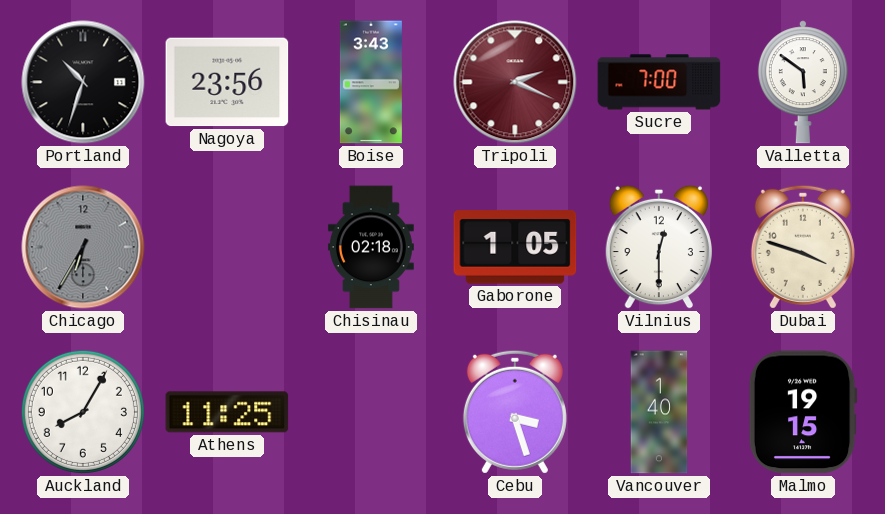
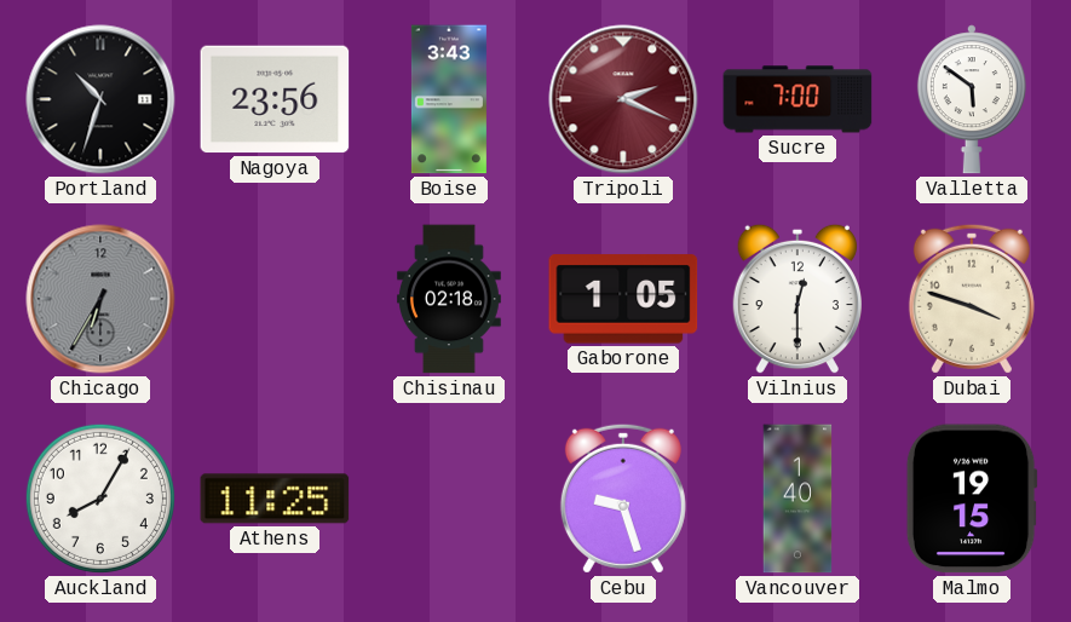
Cebu: 3:27 -> 9:27
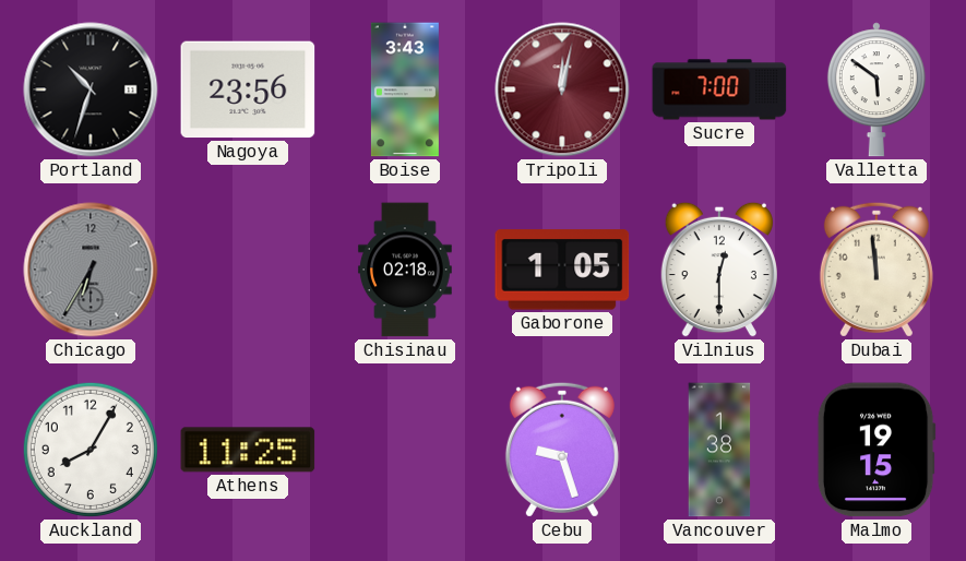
Tripoli: 2:19 -> 12:02
Dubai: 3:48 -> 11:59
Vancouver: 1:40 -> 1:38
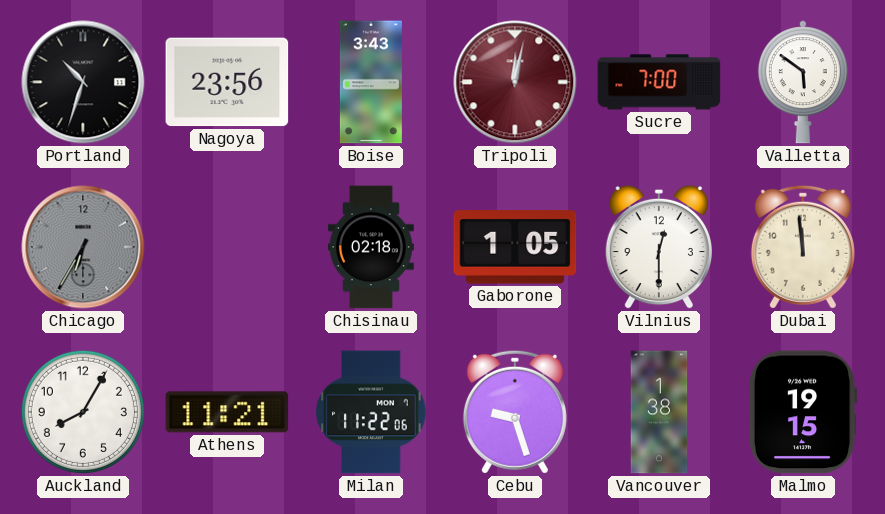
Athens: 11:25 -> 11:21
Milan: none -> 11:22
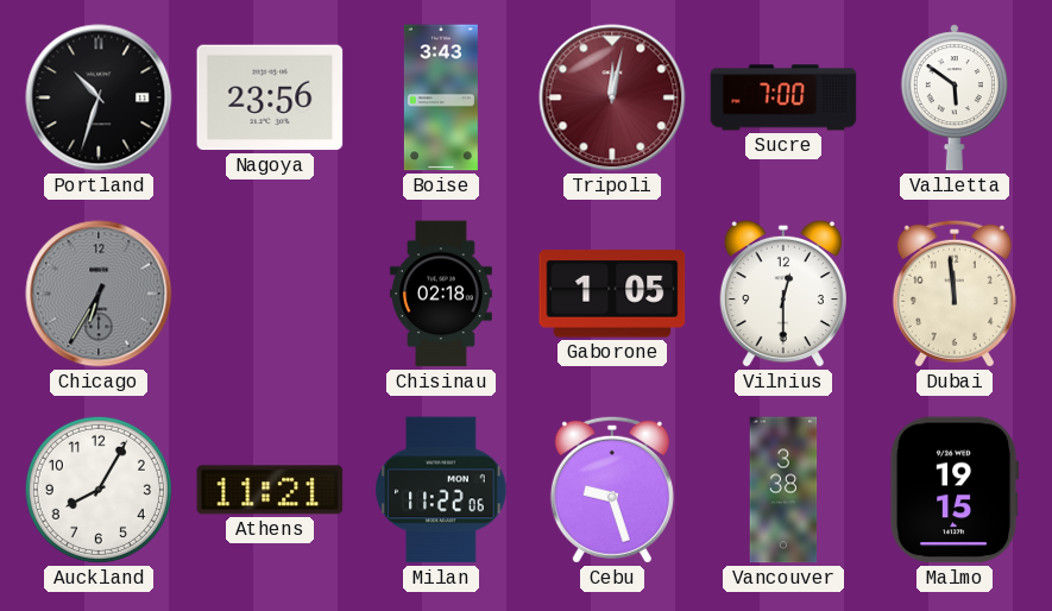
Vancouver: 1:38 -> 3:38
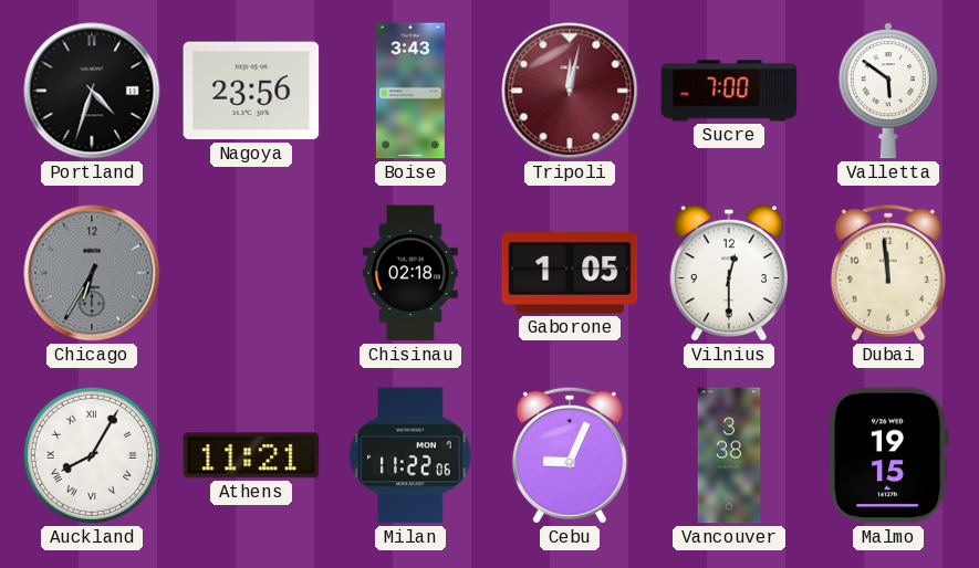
Portland: 10:33 -> 4:33
Auckland numerals: Arabic -> Roman
Cebu: 9:27 -> 9:04
